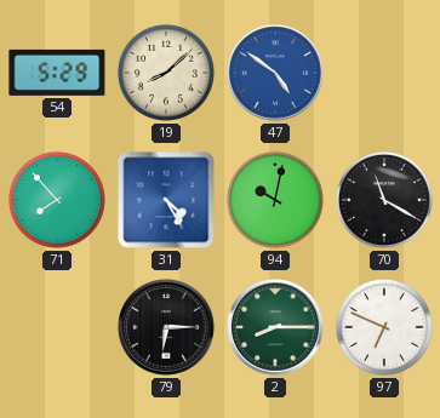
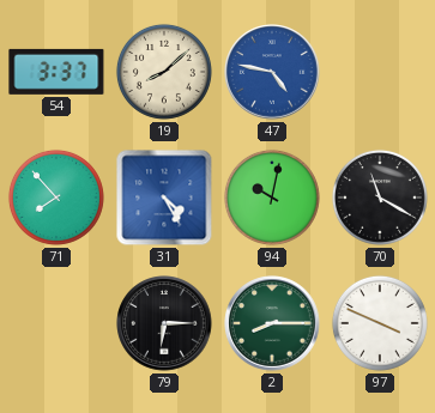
54: 5:29 -> 3:37
47: 4:51 -> 4:47
97: 6:49 -> 3:49
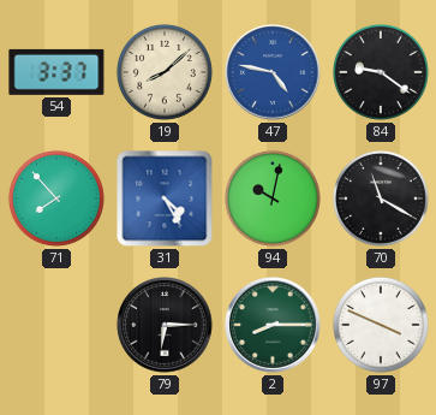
84: none -> 9:21
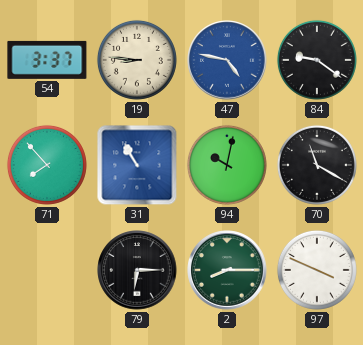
19: 8:08 -> 8:46
31: 4:25 -> 10:55
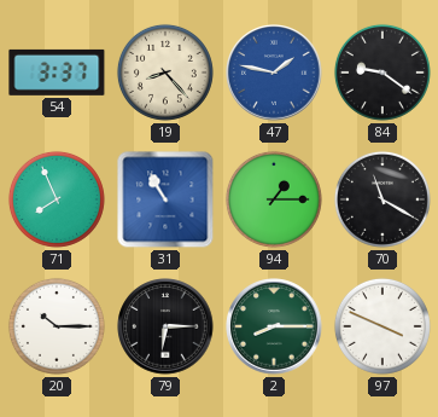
19: 8:46 -> 8:23
47: 4:47 -> 1:47
71: 7:53 -> 7:56
94: 10:02 -> 1:15
20: none -> 10:15
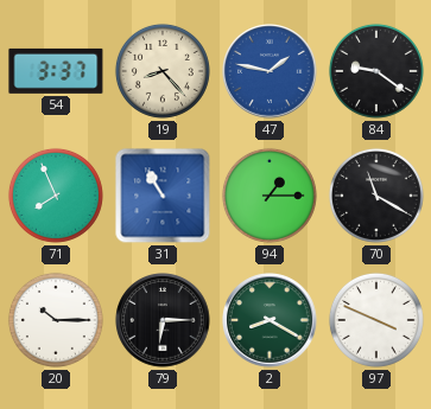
2: 8:15 -> 8:20
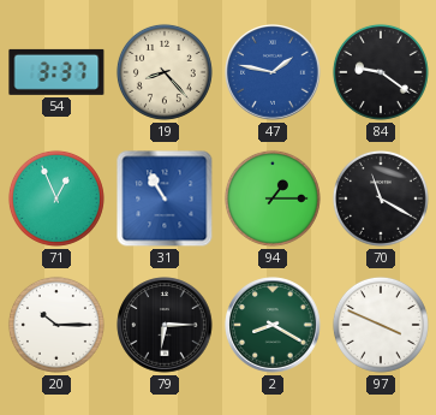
71: 7:56 -> 12:56
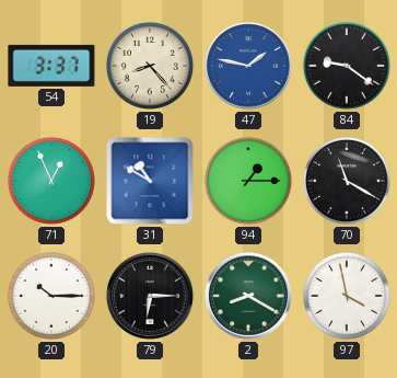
31: 10:55 -> 10:50
97: 3:49 -> 3:58
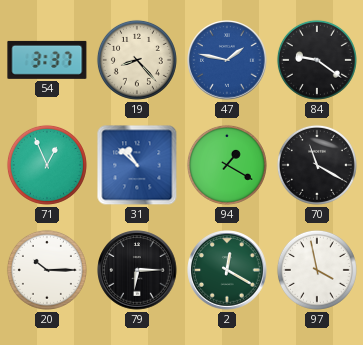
31: 10:50 -> 10:52
94: 1:15 -> 1:20
2: 8:20 -> 12:20
